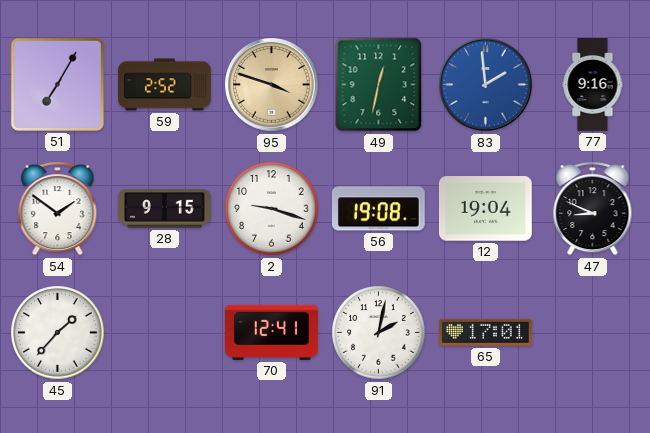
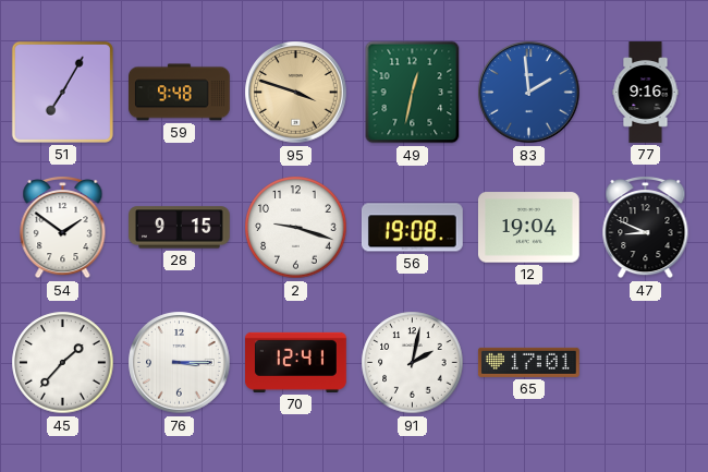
59: 2:52 -> 9:48
76: none -> 3:15
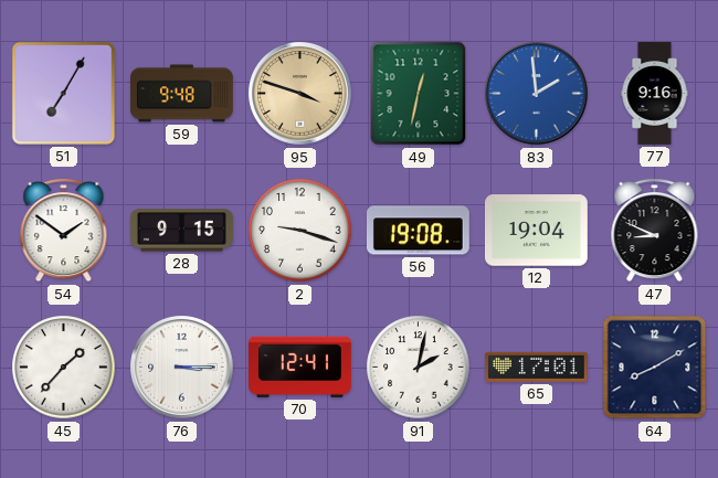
64: none -> 8:10
